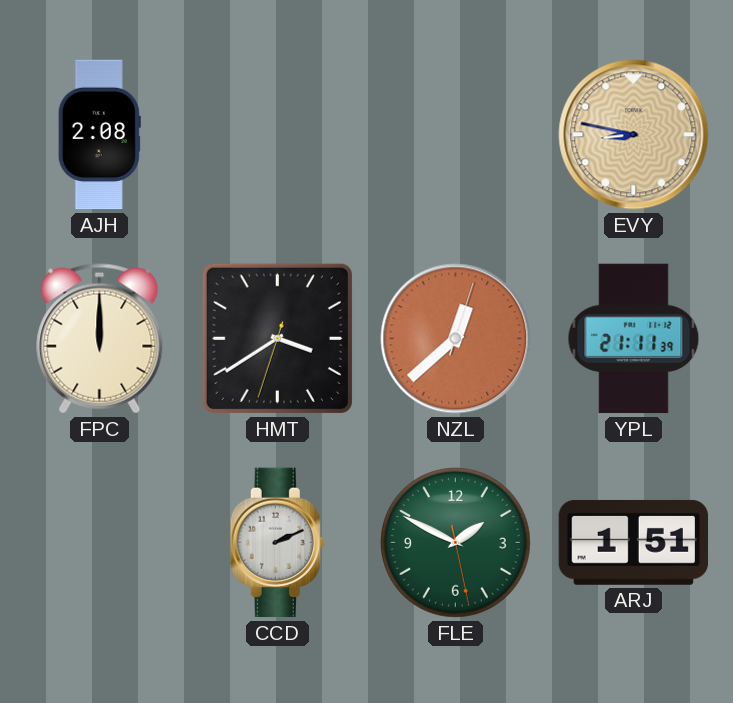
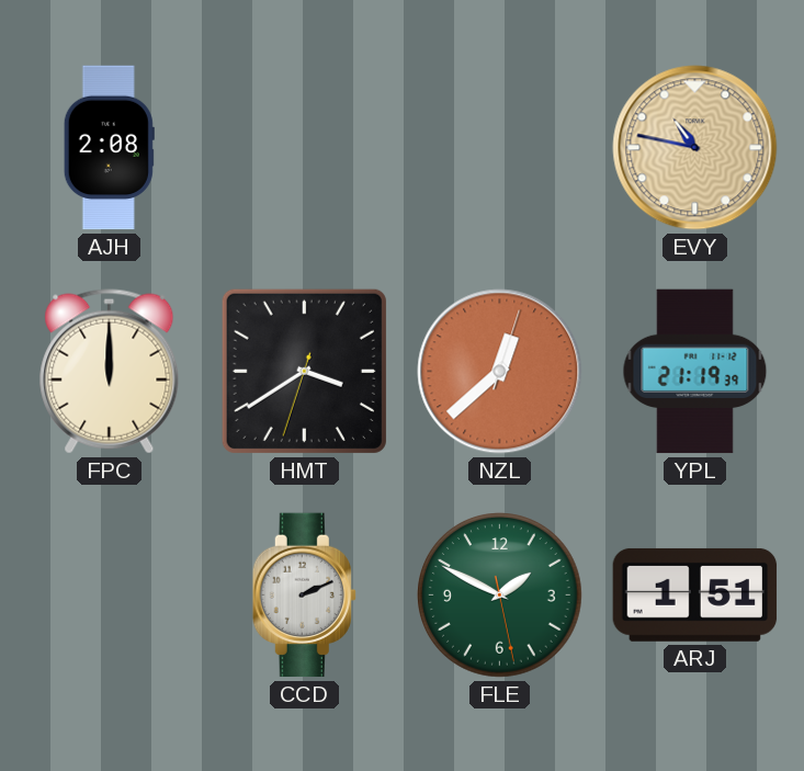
EVY: 8:47 -> 10:47
YPL: 21:11 -> 21:19
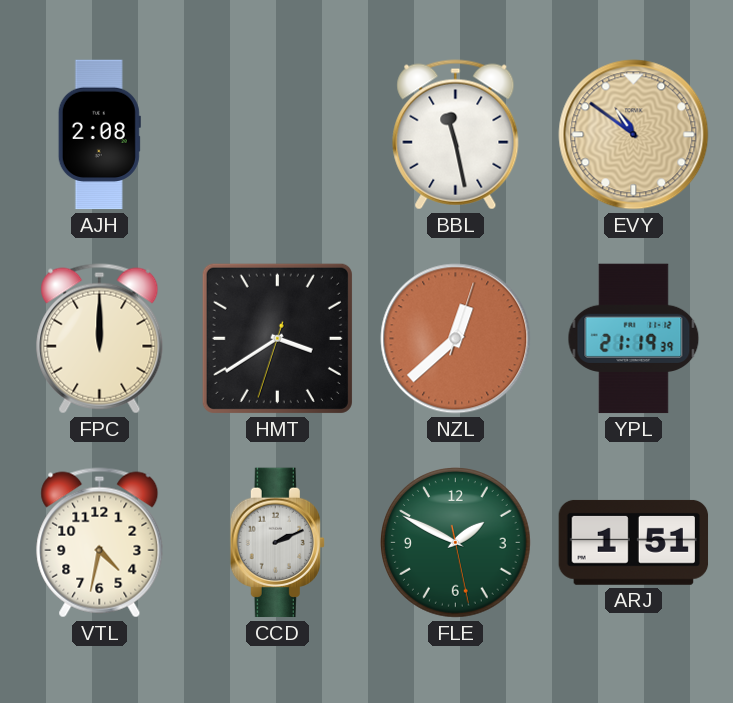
BBL: none -> 11:28
EVY: 10:47 -> 10:51
VTL: none -> 4:32
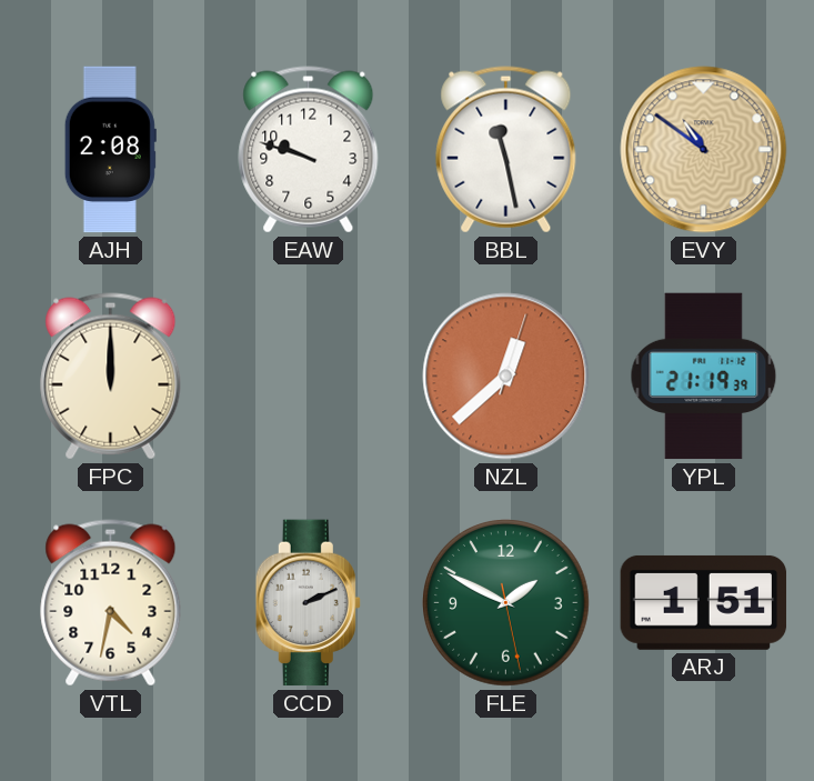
EAW: none -> 9:48
HMT: 3:39 -> none
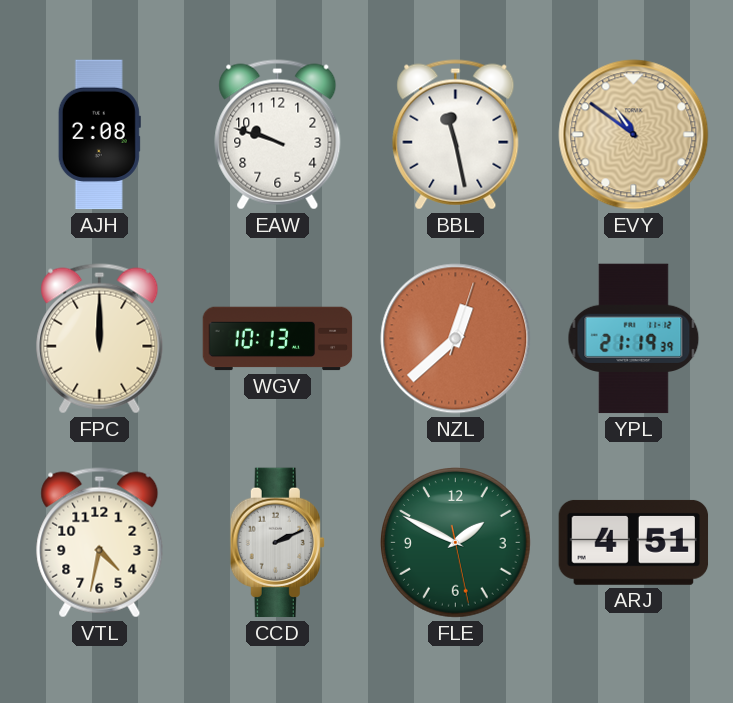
WGV: none -> 10:13
ARJ: 1:51 -> 4:51
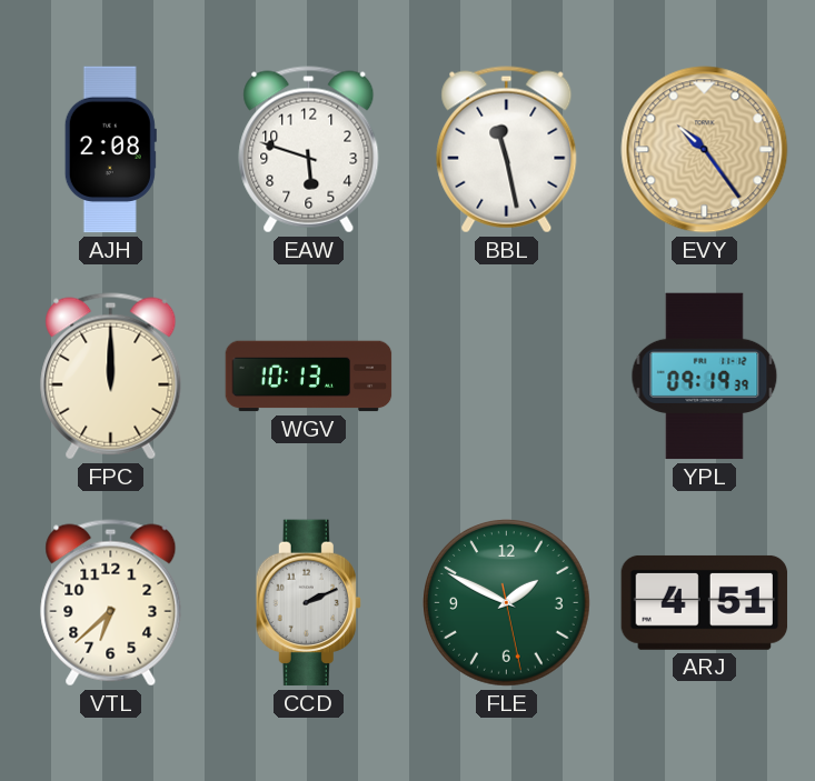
EAW: 9:48 -> 5:48
EVY: 10:51 -> 10:24
NZL: 12:38 -> none
YPL: 21:19 -> 09:19
VTL: 4:32 -> 6:38
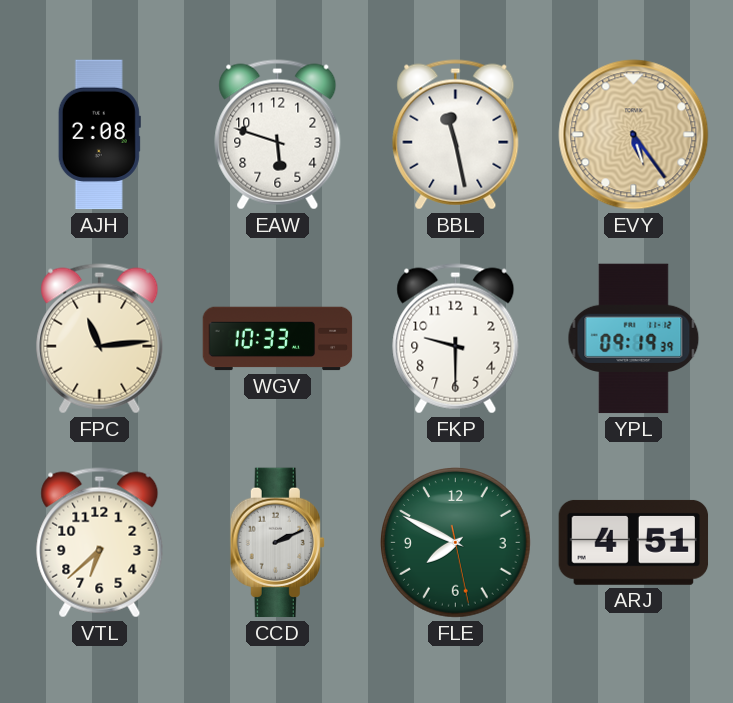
EVY: 10:24 -> 5:24
FPC: 12:00 -> 11:14
WGV: 10:13 -> 10:33
FKP: none -> 9:30
FLE: 1:49 -> 7:49
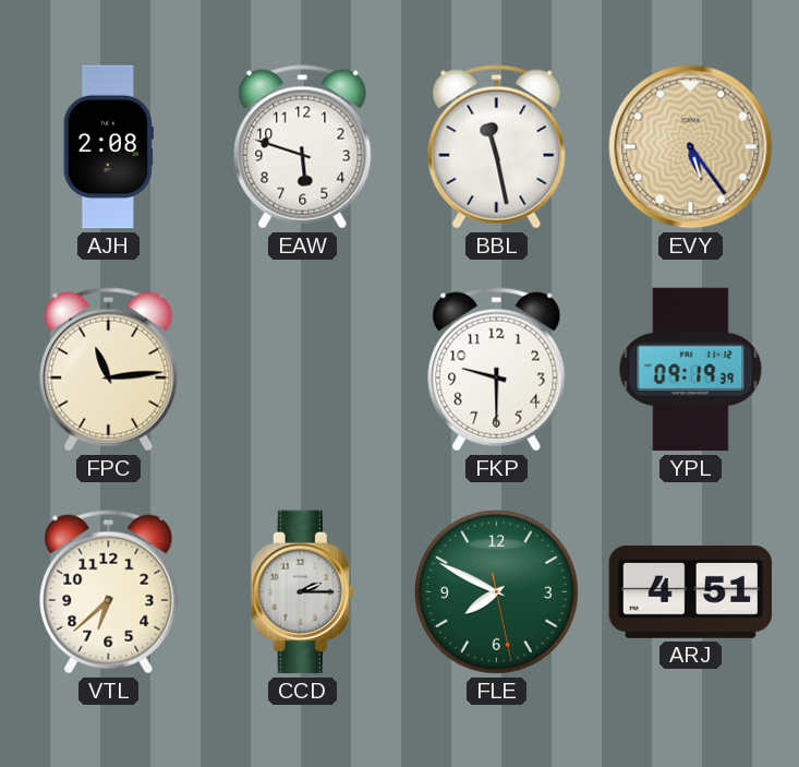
WGV: 10:33 -> none
CCD: 2:11 -> 2:15
